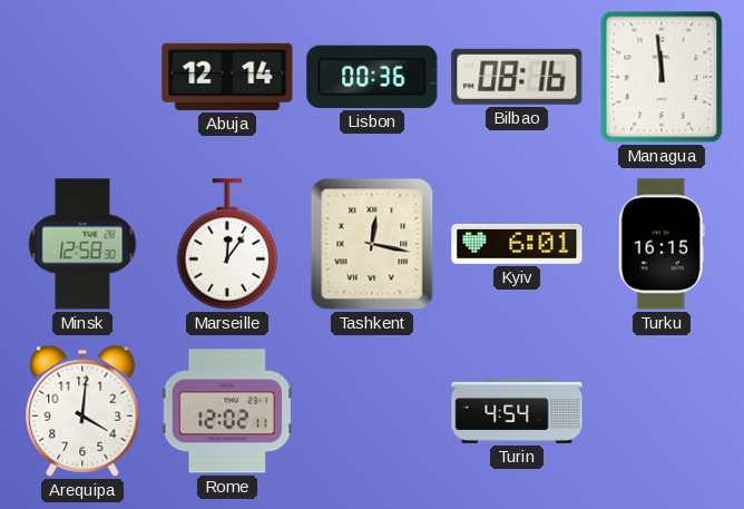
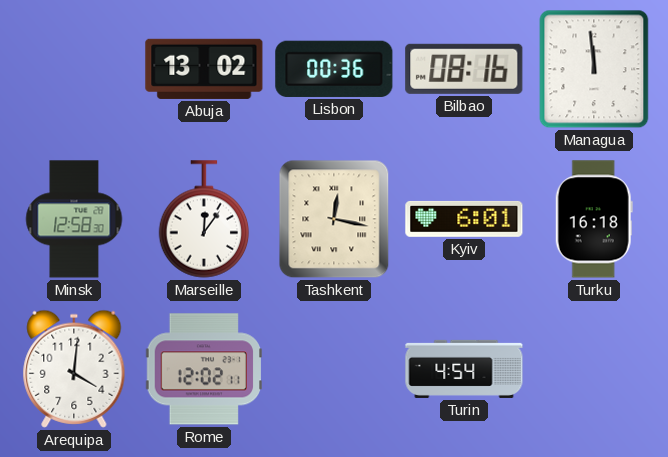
Abuja: 12:14 -> 13:02
Turku: 16:15 -> 16:18
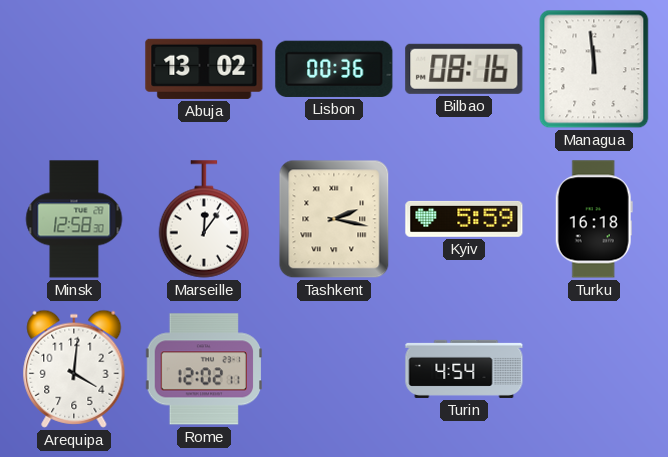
Tashkent: 12:17 -> 2:17
Kyiv: 6:01 -> 5:59
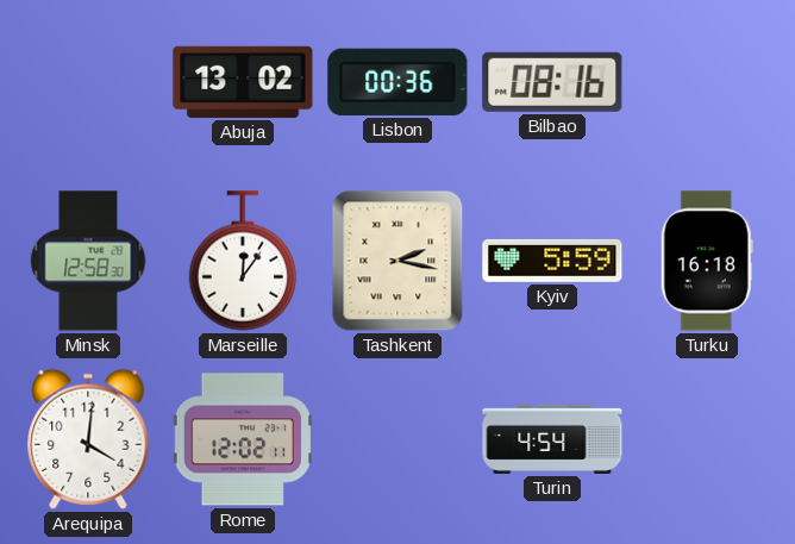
Managua: 11:59 -> none
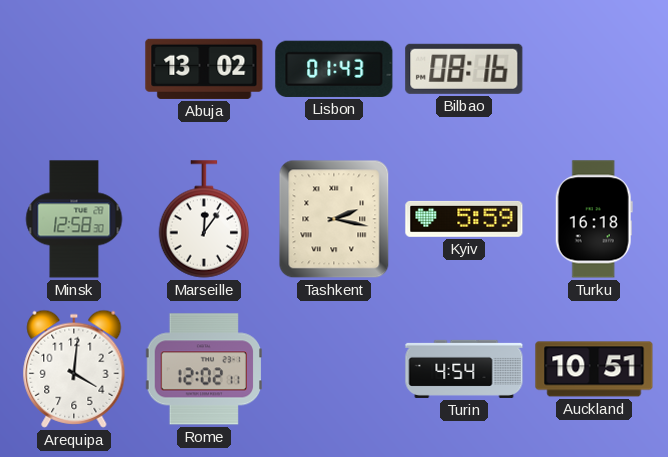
Lisbon: 00:36 -> 01:43
Auckland: none -> 10:51
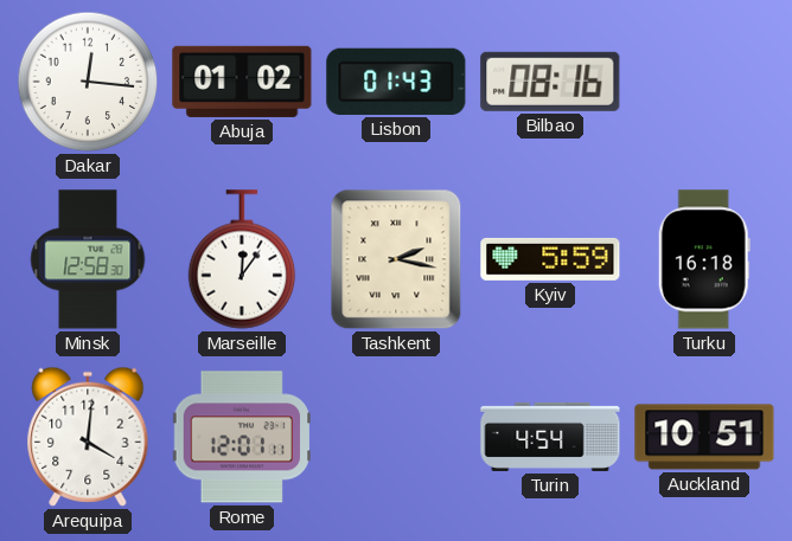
Dakar: none -> 12:16
Abuja: 13:02 -> 01:02
Rome: 12:02 -> 12:01
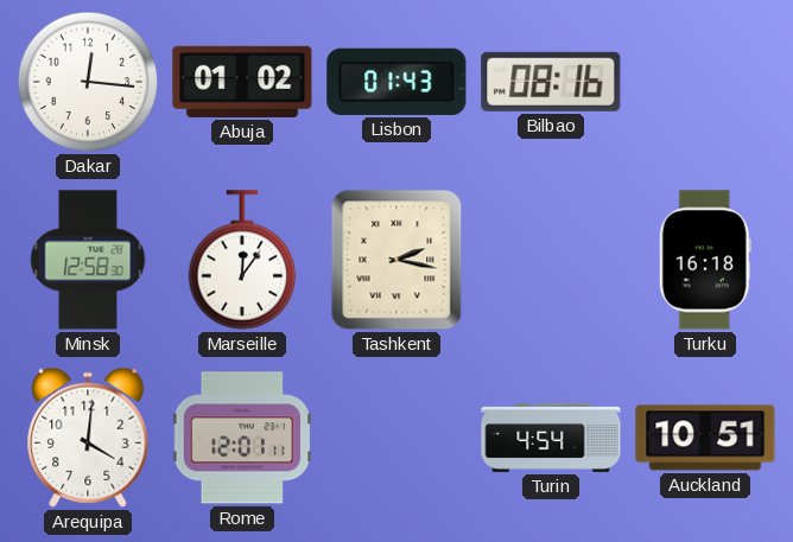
Kyiv: 5:59 -> none
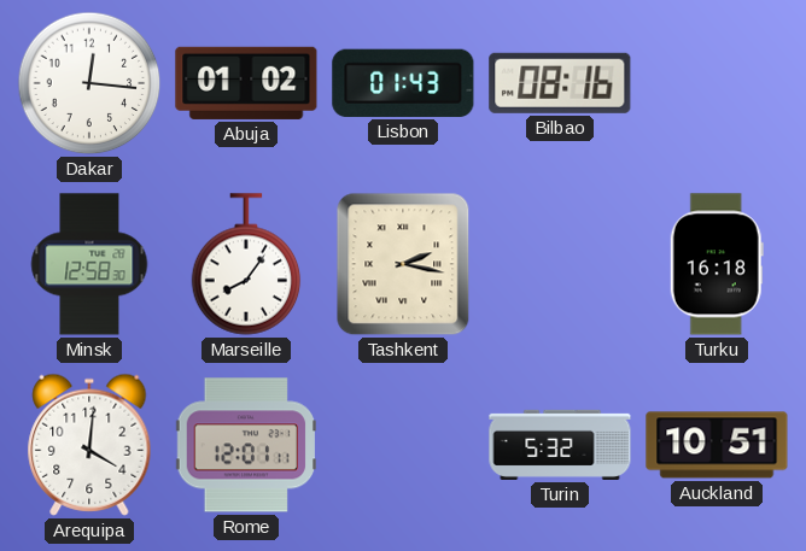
Marseille: 12:06 -> 8:06
Turin: 4:54 -> 5:32
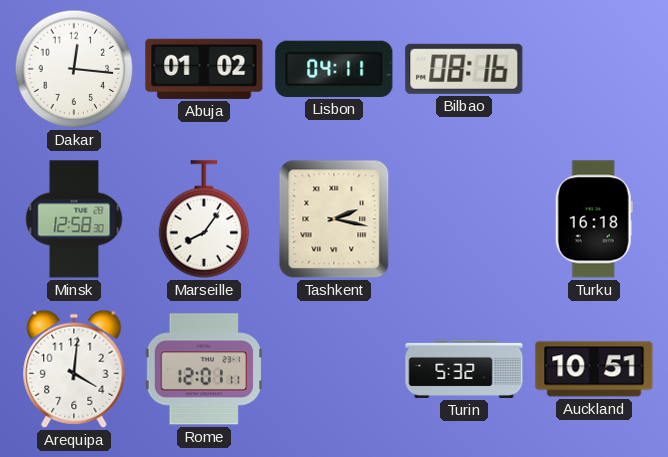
Lisbon: 01:43 -> 04:11
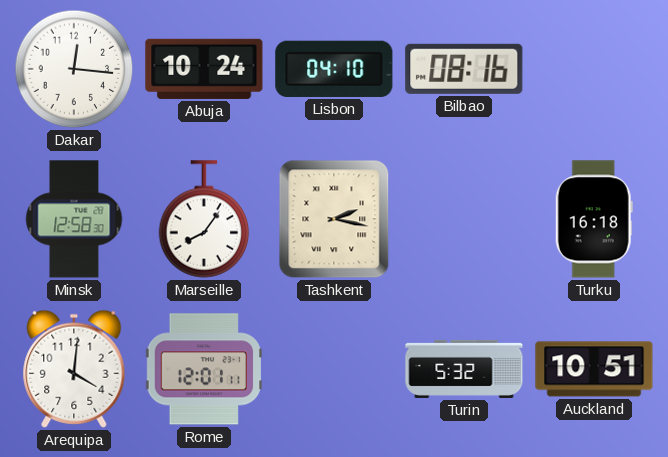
Abuja: 01:02 -> 10:24
Lisbon: 04:11 -> 04:10
